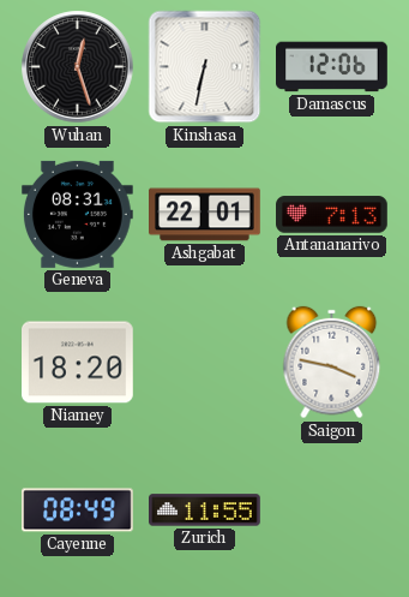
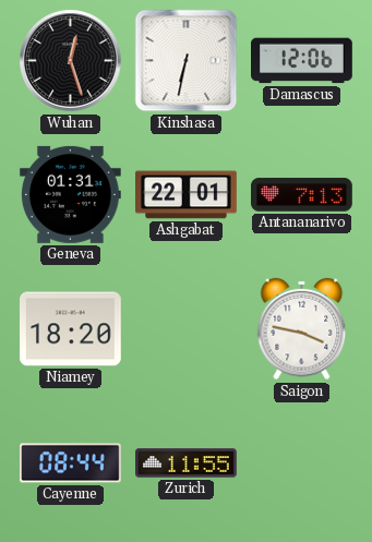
Geneva: 08:31 -> 01:31
Cayenne: 08:49 -> 08:44
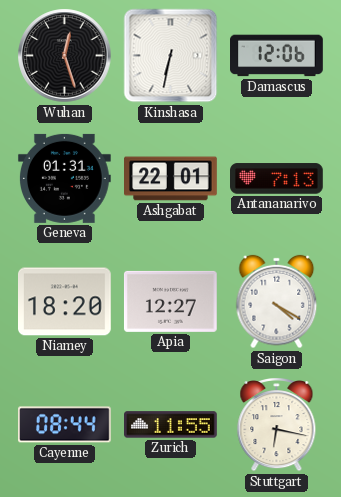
Apia: none -> 12:27
Saigon: 3:47 -> 4:20
Stuttgart: none -> 6:17
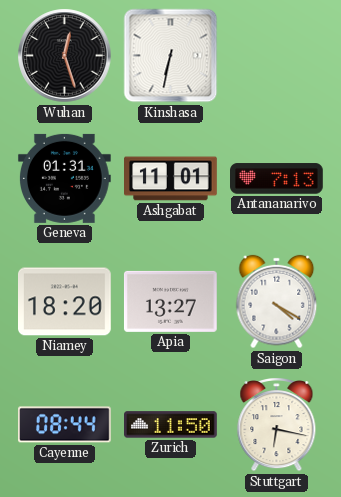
Damascus: 12:06 -> none
Ashgabat: 22:01 -> 11:01
Apia: 12:27 -> 13:27
Zurich: 11:55 -> 11:50
